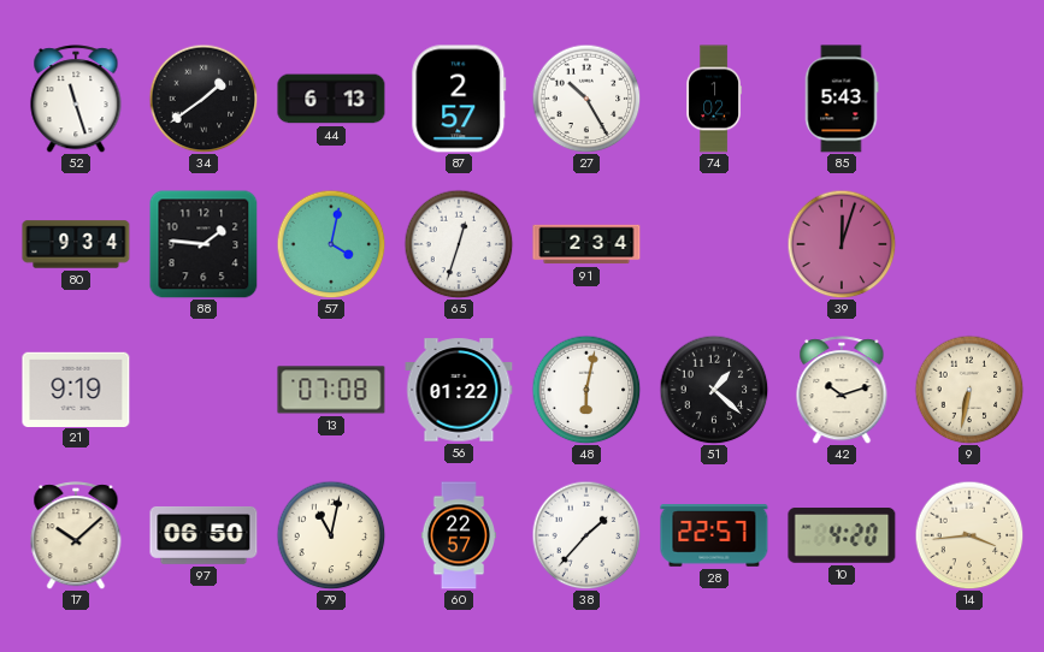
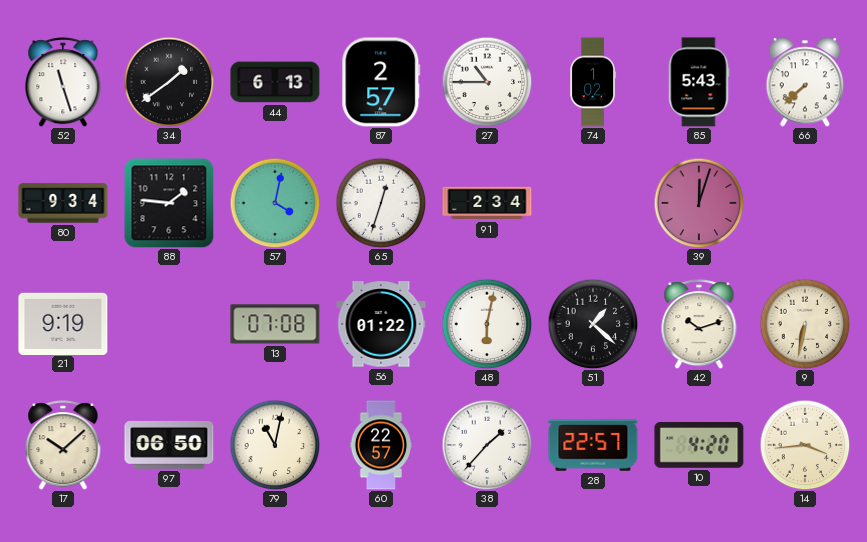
27: 10:25 -> 10:45
66: none -> 7:38
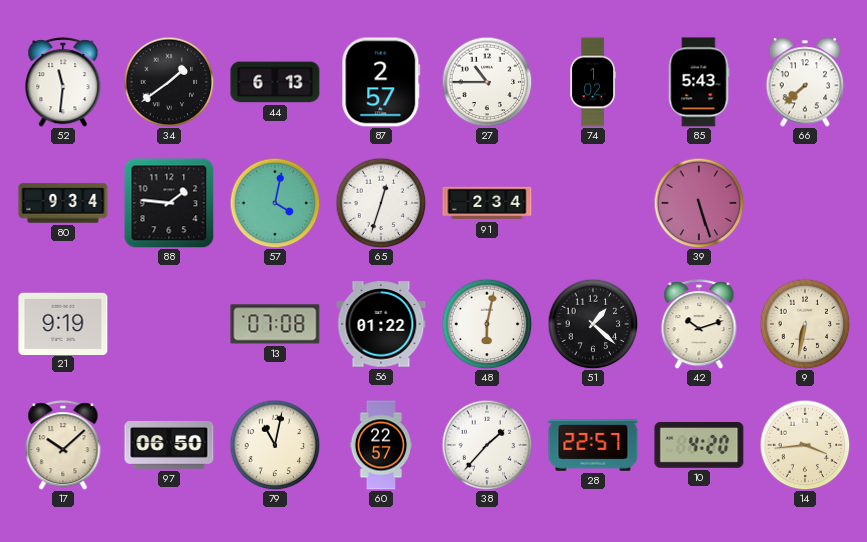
52: 11:27 -> 11:31
39: 12:03 -> 5:27
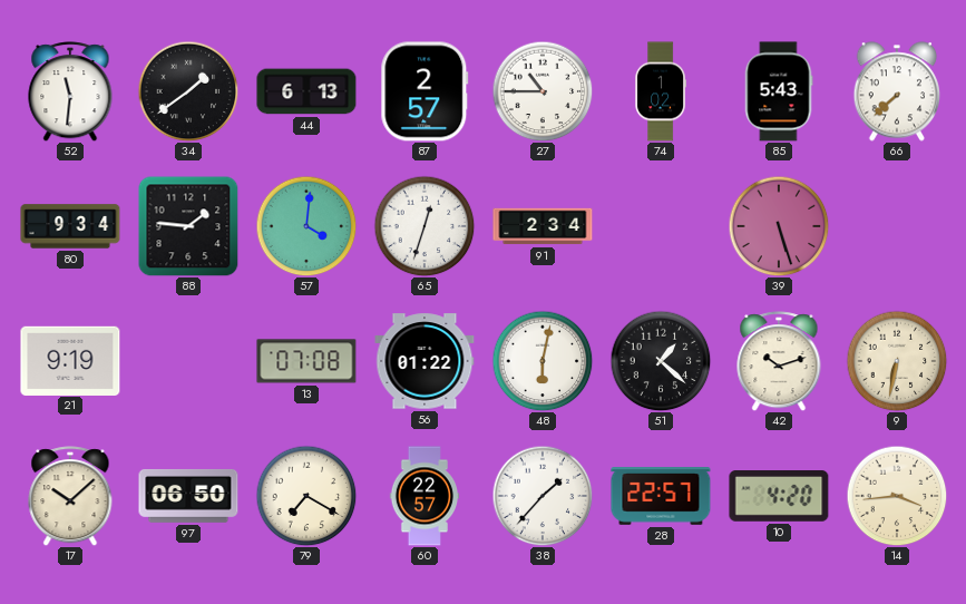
57: 4:02 -> 4:01
79: 11:02 -> 7:20
